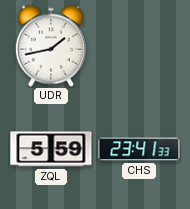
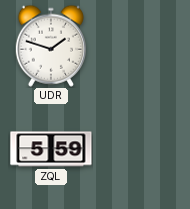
UDR: 1:43 -> 1:48
CHS: 23:41 -> none
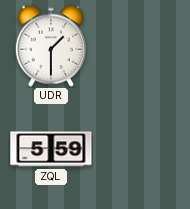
UDR: 1:48 -> 1:30
